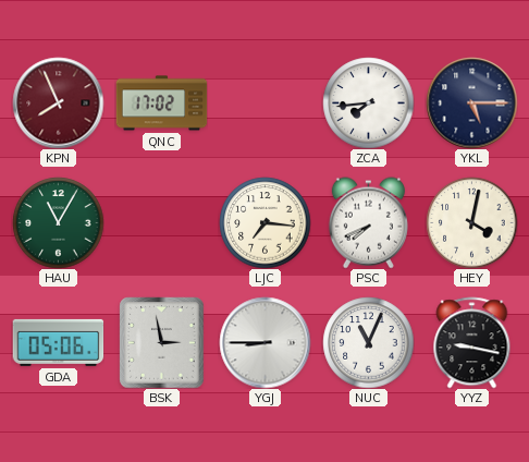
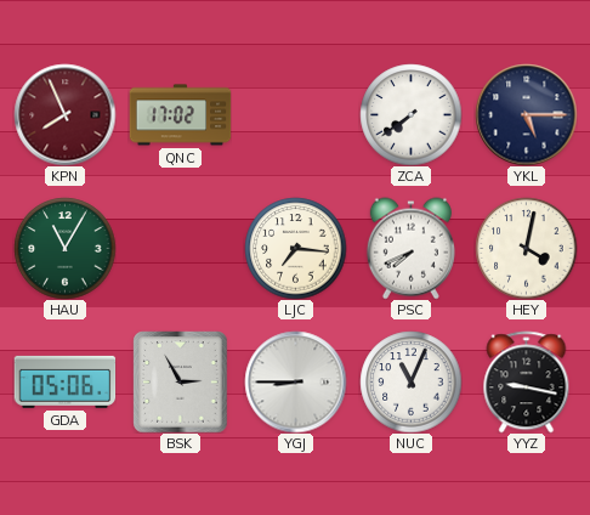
ZCA: 7:44 -> 7:39
BSK: 2:58 -> 2:55
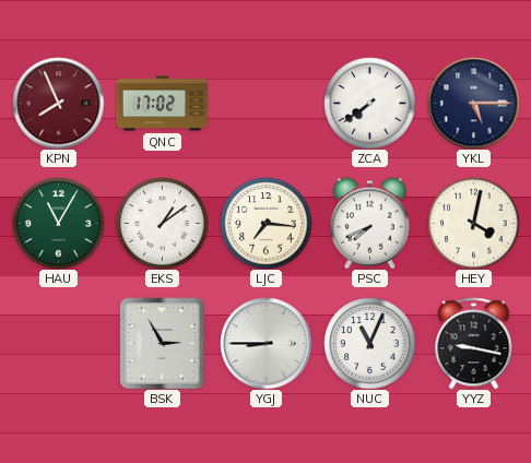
EKS: none -> 1:09
GDA: 05:06 -> none
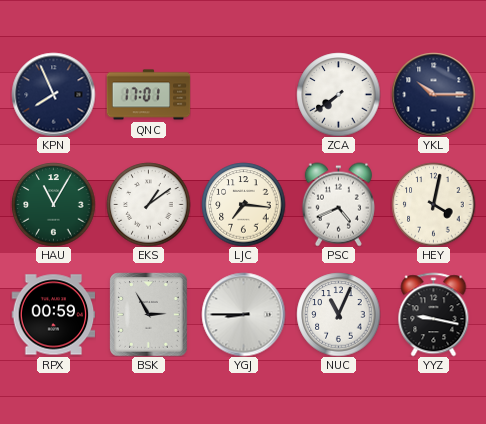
KPN dial: burgundy -> navy
QNC: 17:02 -> 17:01
YKL: 5:15 -> 10:15
PSC: 7:41 -> 4:41
RPX: none -> 00:59
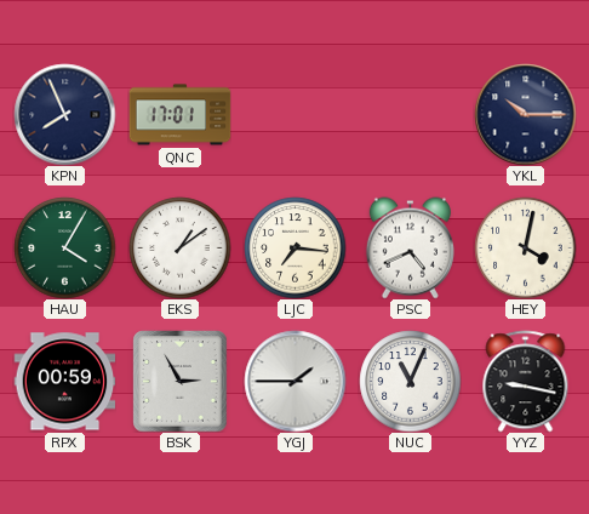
ZCA: 7:39 -> none
HAU: 11:05 -> 4:05
YGJ: 8:45 -> 1:45
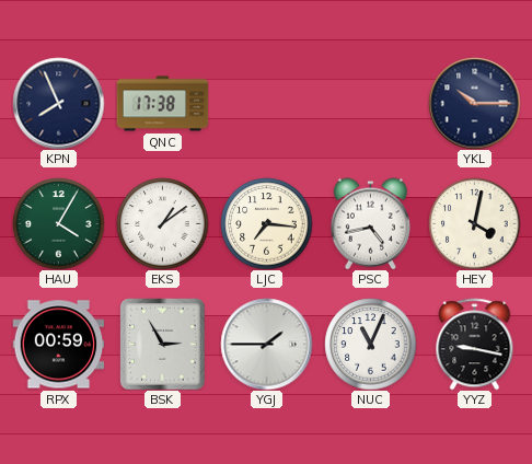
QNC: 17:01 -> 17:38
PSC: 4:41 -> 4:43
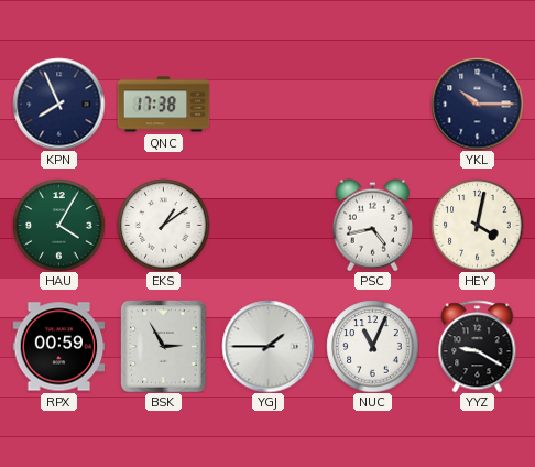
LJC: 7:16 -> none
YYZ: 9:17 -> 9:20
